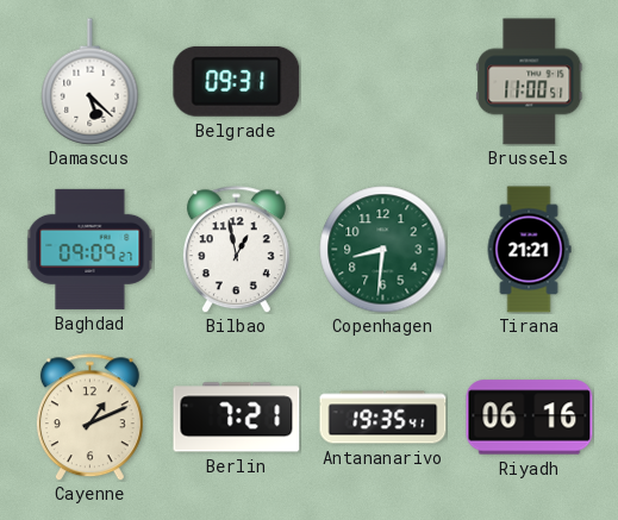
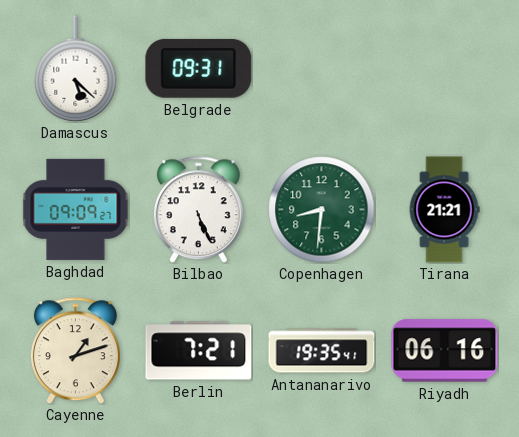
Brussels: 11:00 -> none
Bilbao: 12:58 -> 5:26
Cayenne: 1:11 -> 1:12
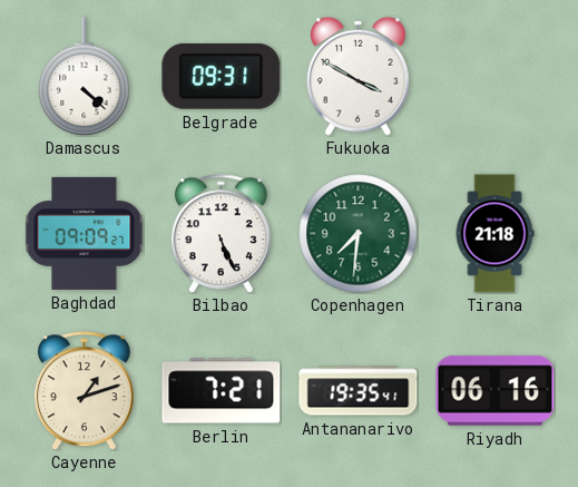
Damascus: 5:22 -> 4:22
Fukuoka: none -> 3:50
Copenhagen: 8:31 -> 7:31
Tirana: 21:21 -> 21:18
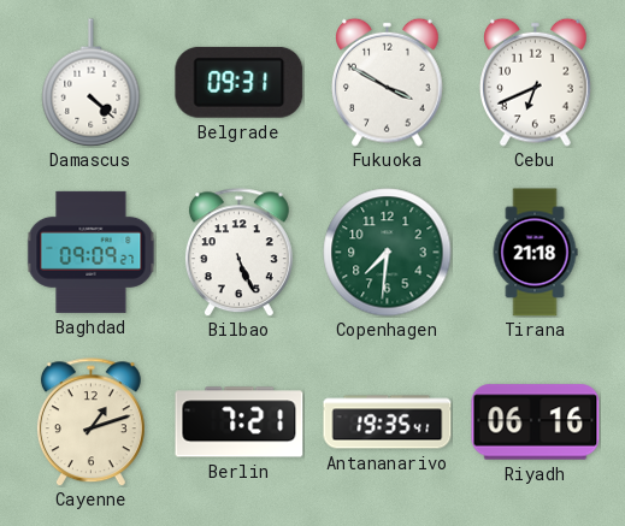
Cebu: none -> 6:41
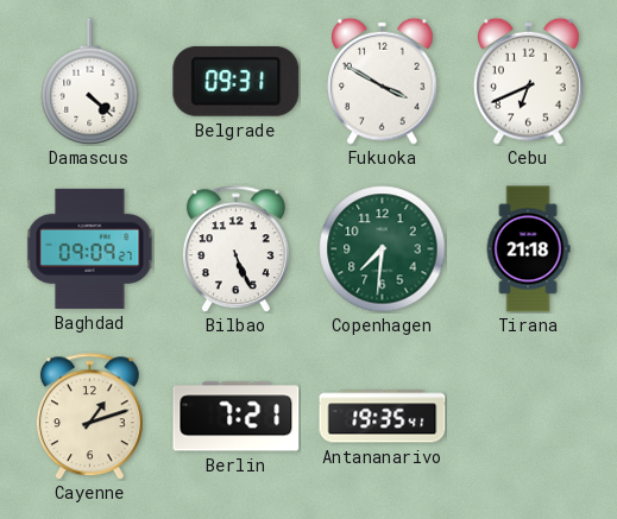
Riyadh: 06:16 -> none
